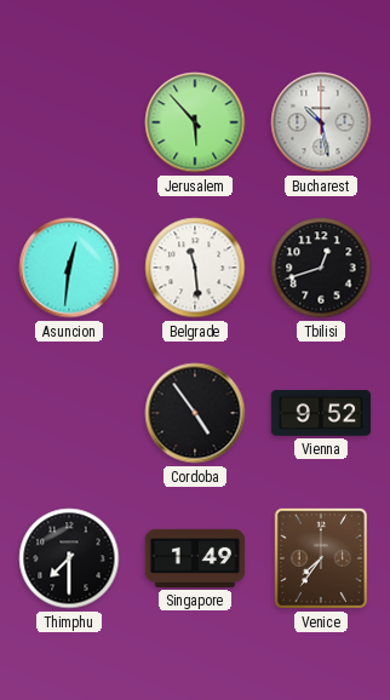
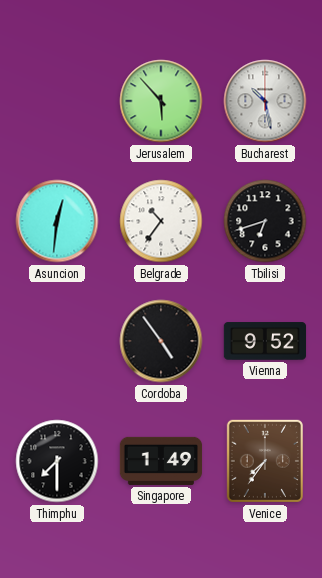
Belgrade: 11:29 -> 10:36
Tbilisi: 12:42 -> 6:42
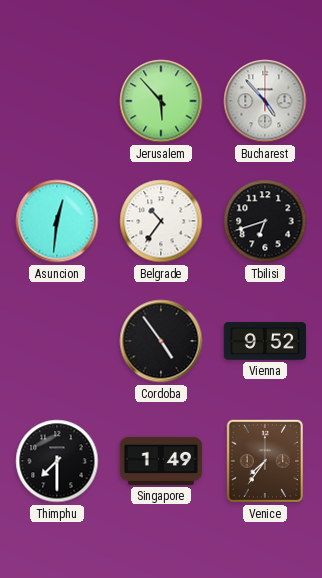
Bucharest: 10:28 -> 4:53
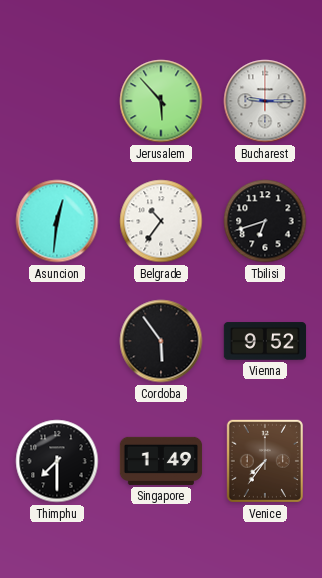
Bucharest: 4:53 -> 9:15
Cordoba: 4:54 -> 5:54
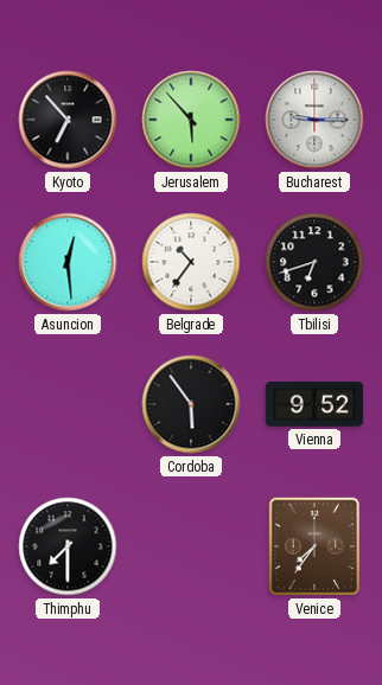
Kyoto: none -> 6:53
Asuncion: 12:31 -> 12:29
Singapore: 1:49 -> none
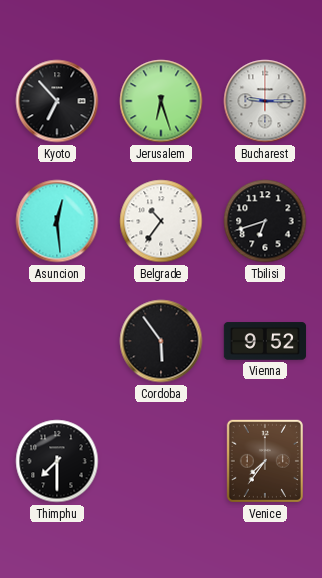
Jerusalem: 5:53 -> 6:27
